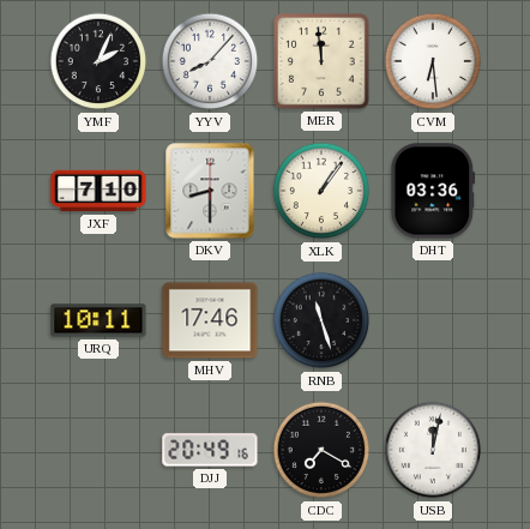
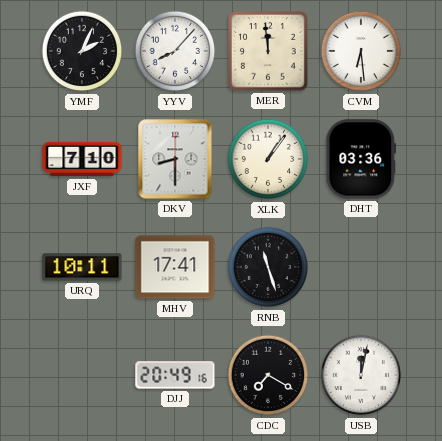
MHV: 17:46 -> 17:41
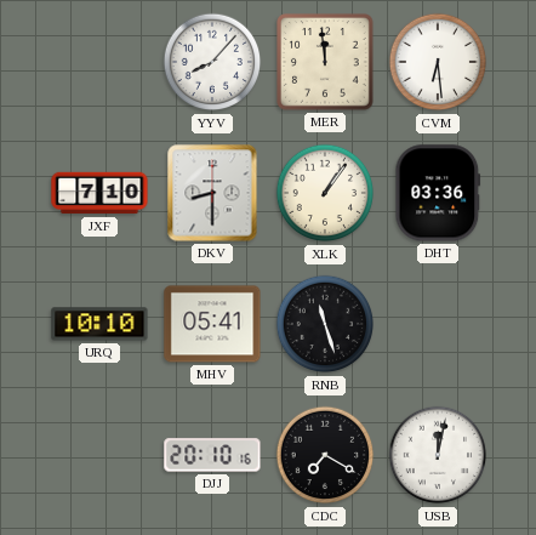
YMF: 2:04 -> none
URQ: 10:11 -> 10:10
MHV: 17:41 -> 05:41
DJJ: 20:49 -> 20:10
